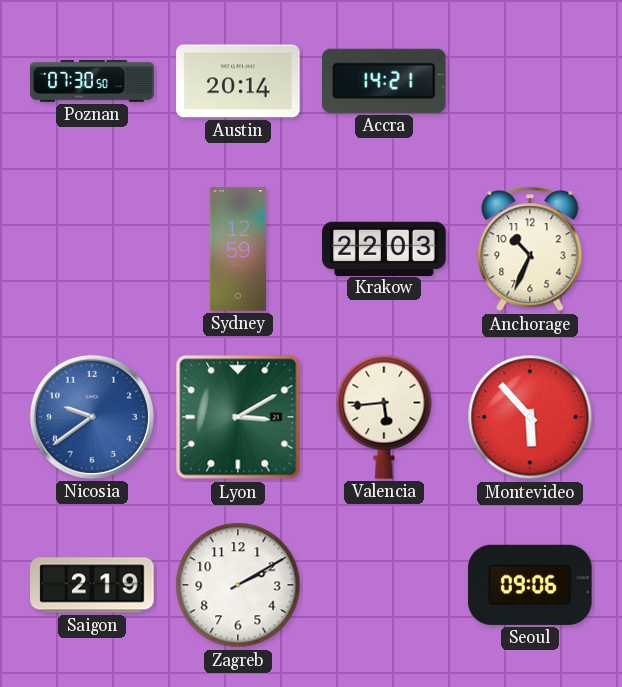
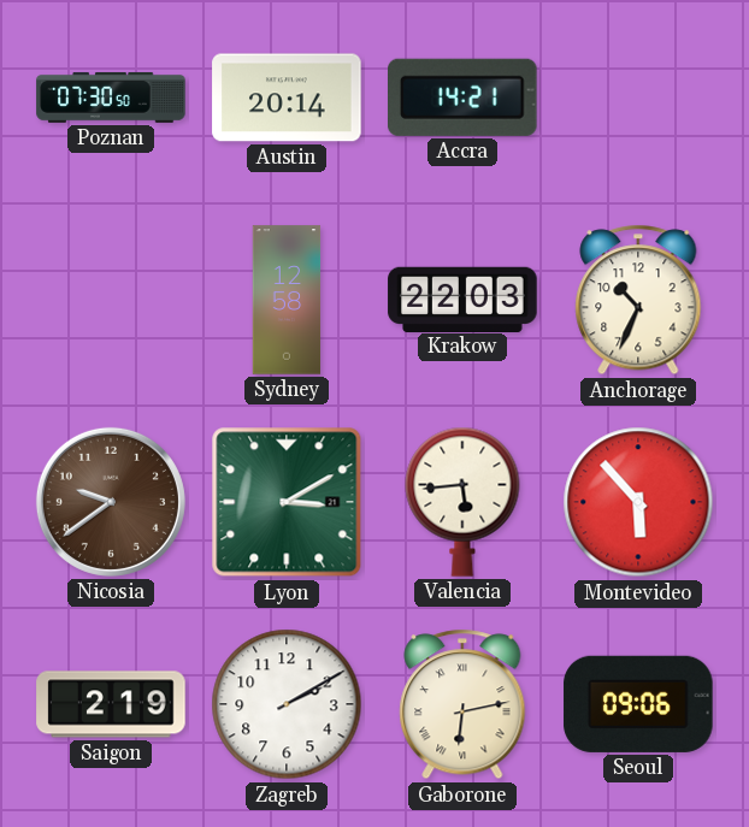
Sydney: 12:59 -> 12:58
Nicosia dial: blue -> brown
Gaborone: none -> 6:13
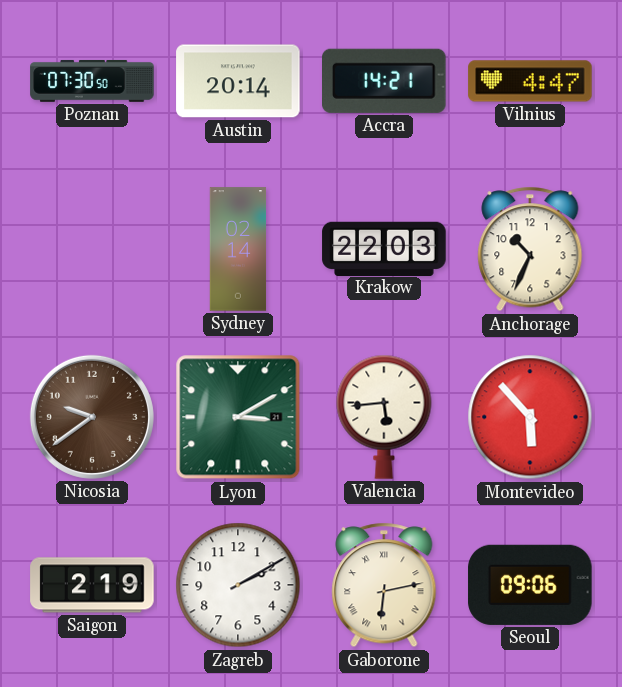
Vilnius: none -> 4:47
Sydney: 12:58 -> 02:14
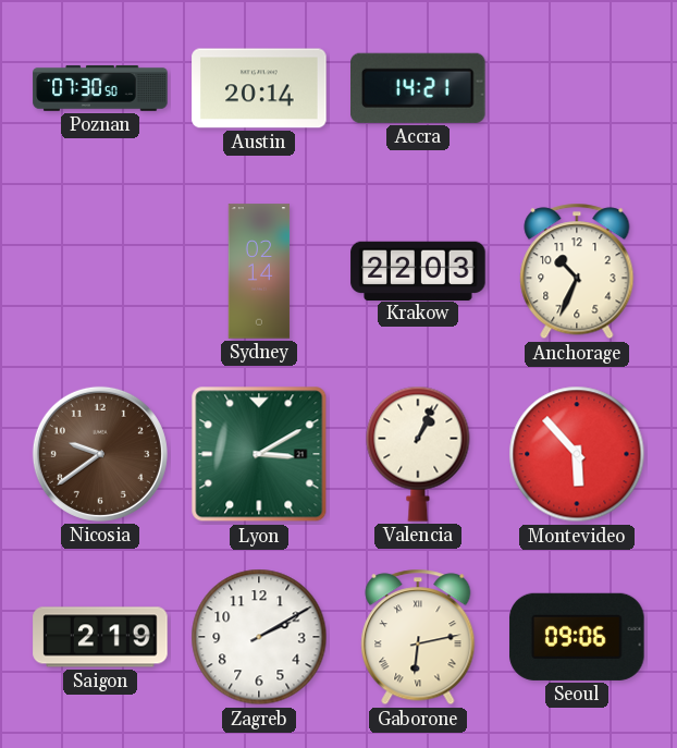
Vilnius: 4:47 -> none
Valencia: 5:44 -> 1:04
